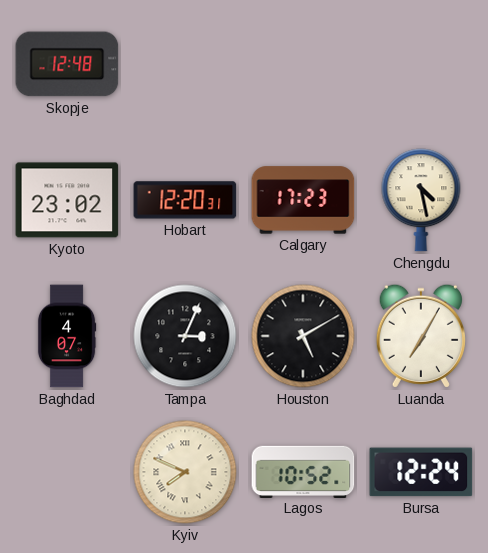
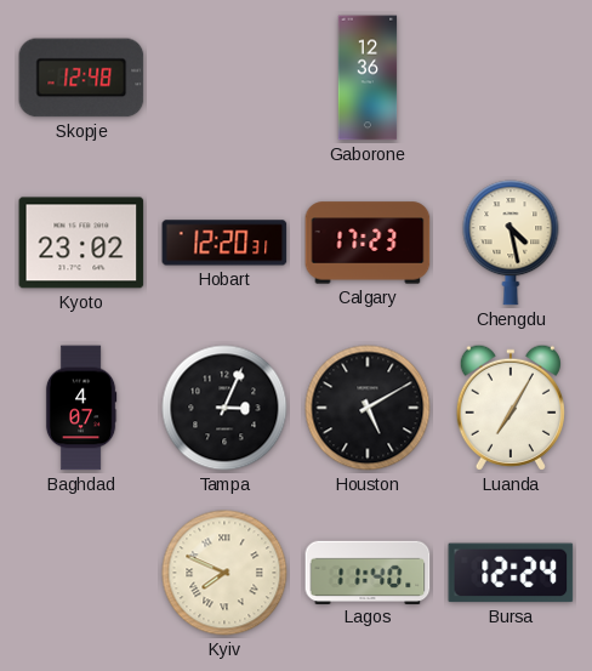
Gaborone: none -> 12:36
Lagos: 10:52 -> 11:40
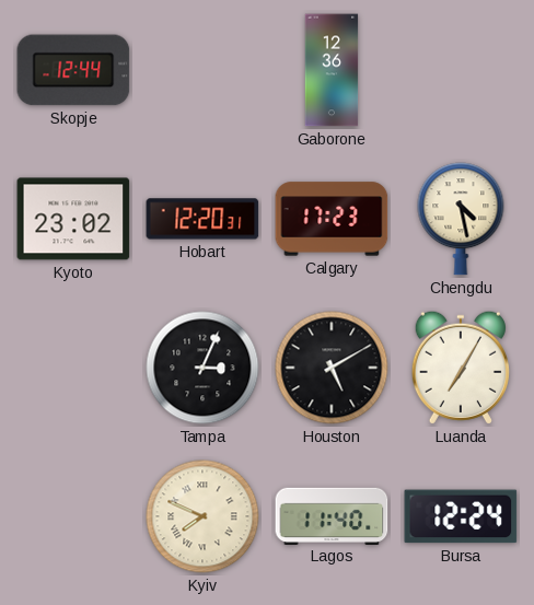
Skopje: 12:48 -> 12:44
Baghdad: 4:07 -> none
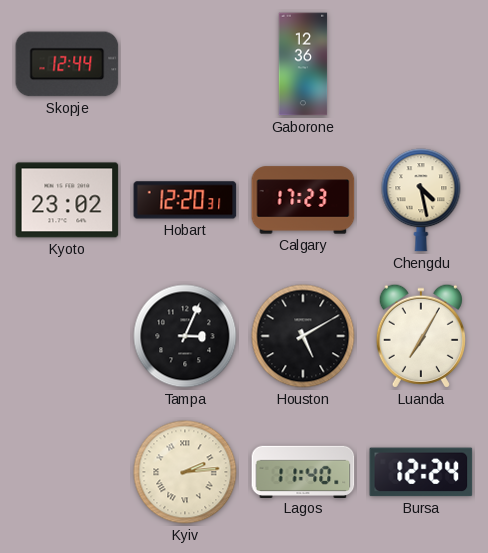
Kyiv: 7:49 -> 2:14
